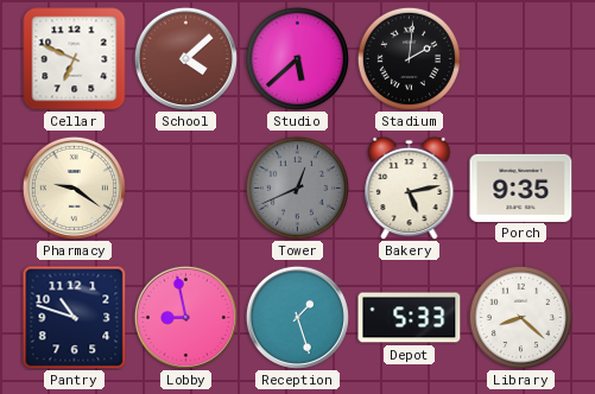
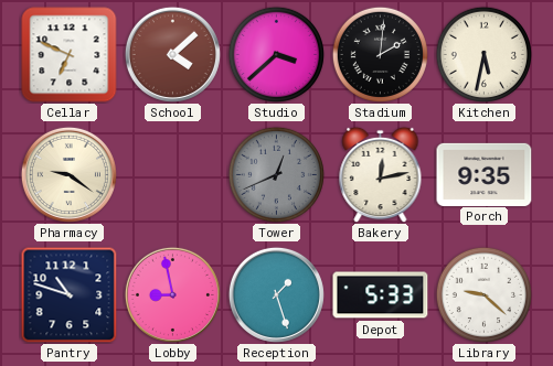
Studio: 5:38 -> 3:38
Kitchen: none -> 5:32
Bakery: 5:13 -> 12:13
Library: 8:22 -> 9:22
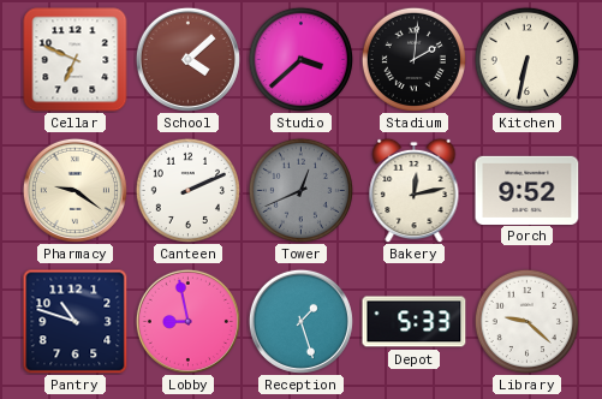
Kitchen: 5:32 -> 6:32
Canteen: none -> 2:11
Porch: 9:35 -> 9:52
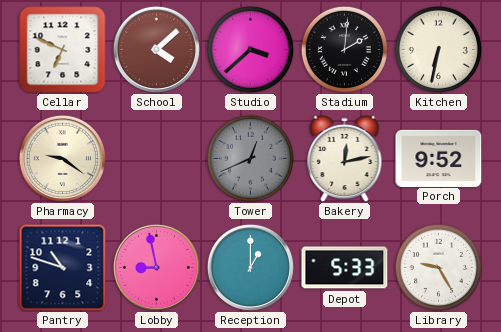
Canteen: 2:11 -> none
Reception: 1:27 -> 1:00
Library: 9:22 -> 9:25
